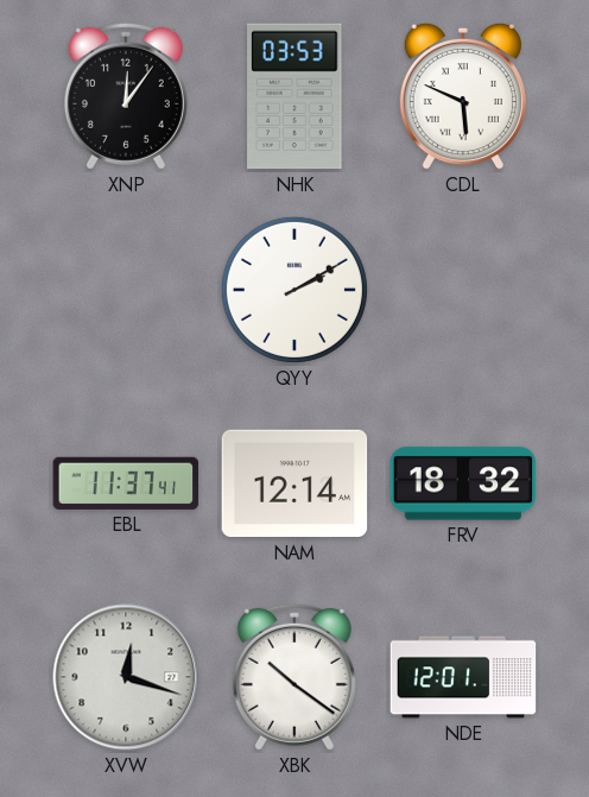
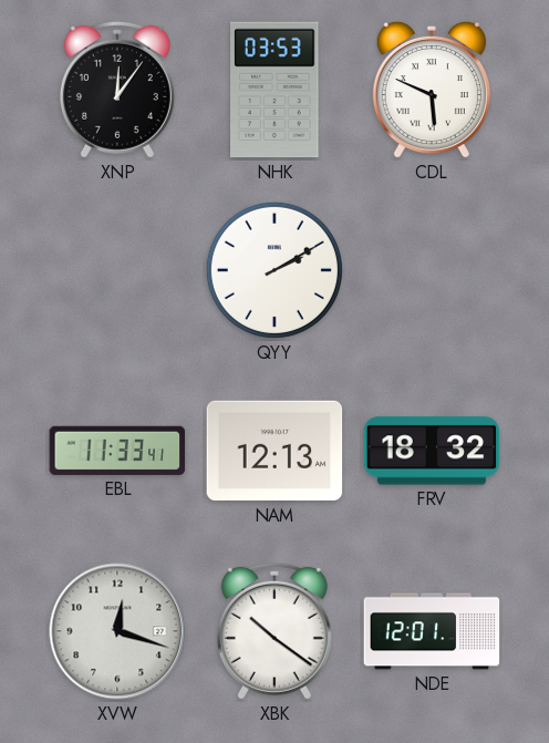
EBL: 11:37 -> 11:33
NAM: 12:14 -> 12:13
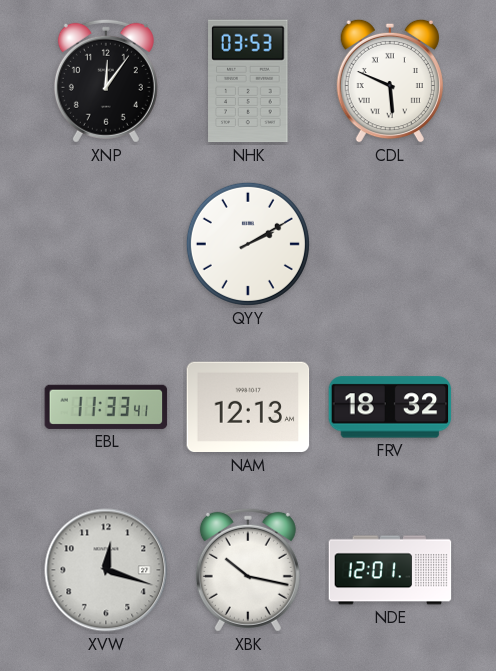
XBK: 10:21 -> 10:17
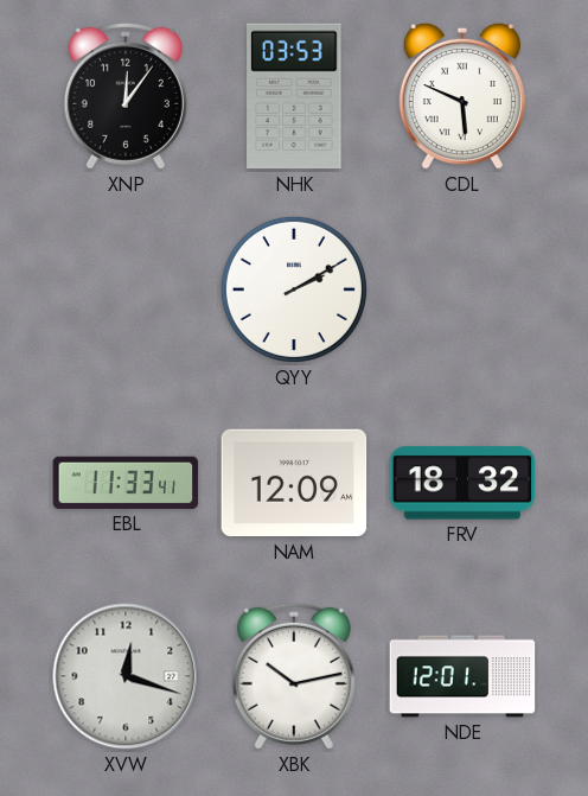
NAM: 12:13 -> 12:09
XBK: 10:17 -> 10:13
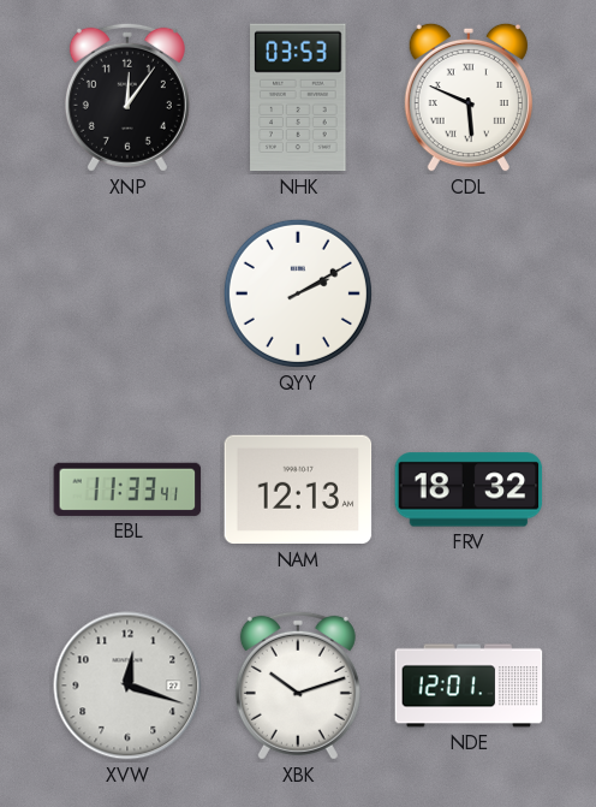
NAM: 12:09 -> 12:13
XBK: 10:13 -> 10:12
